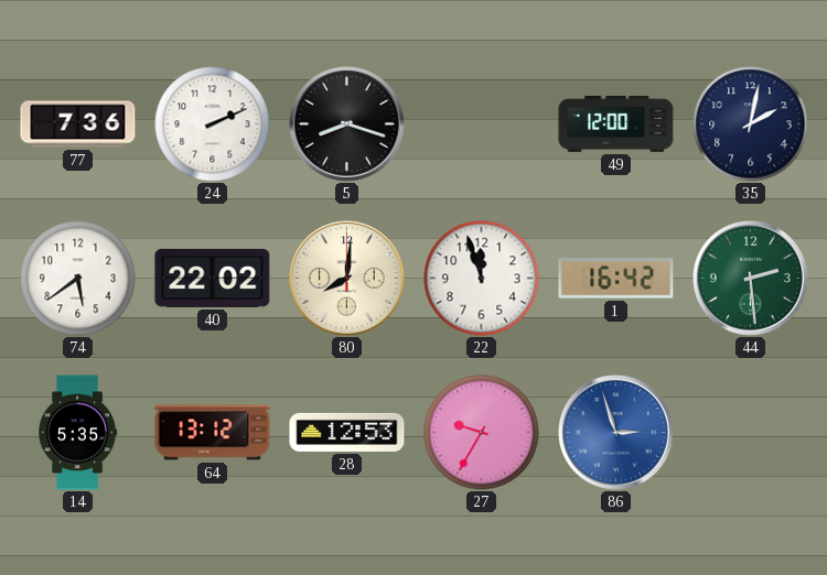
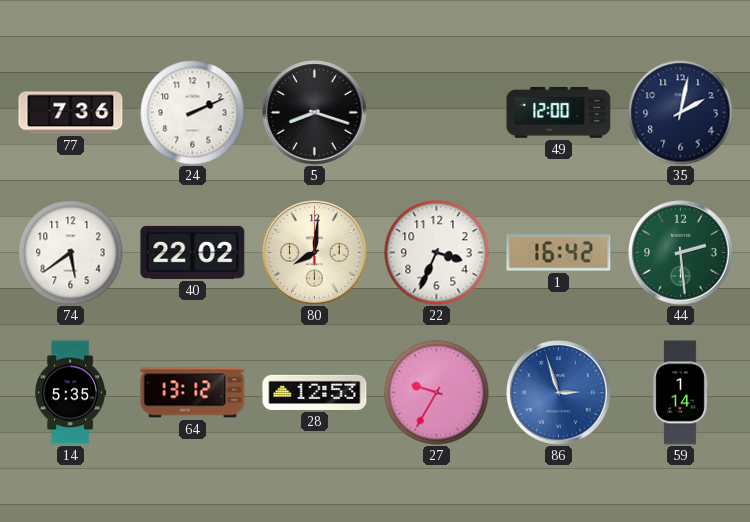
22: 11:57 -> 3:34
59: none -> 1:14
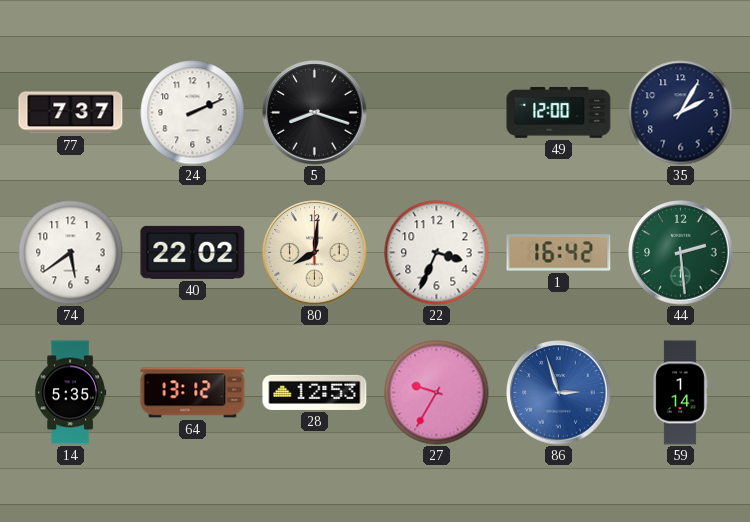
77: 7:36 -> 7:37
35: 2:02 -> 2:05
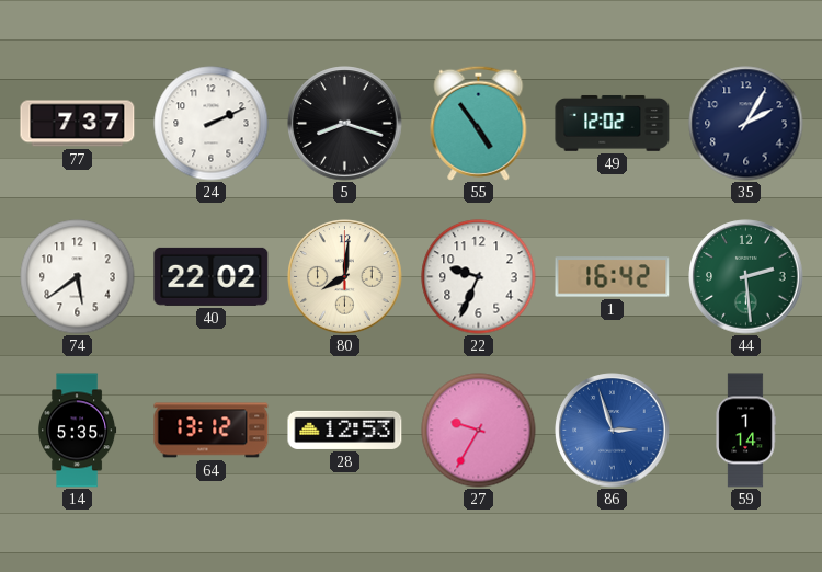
55: none -> 4:54
49: 12:00 -> 12:02
22: 3:34 -> 9:34
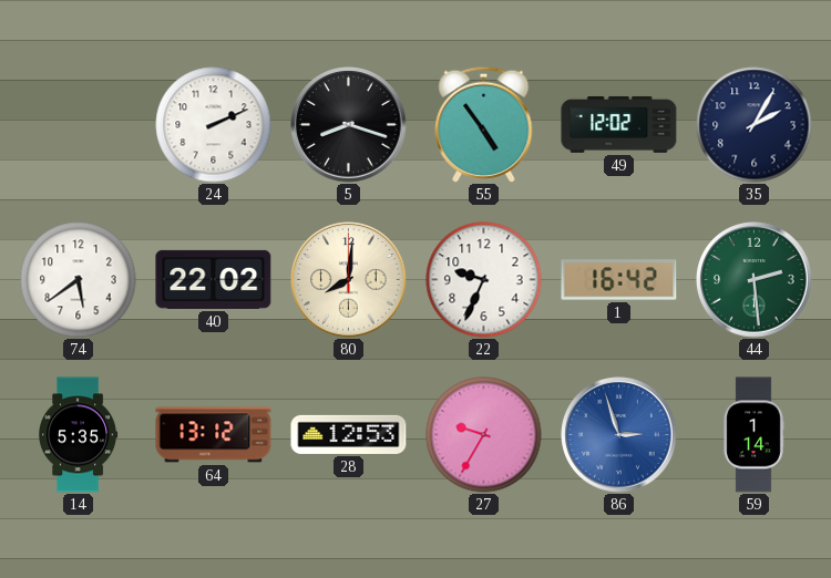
77: 7:37 -> none
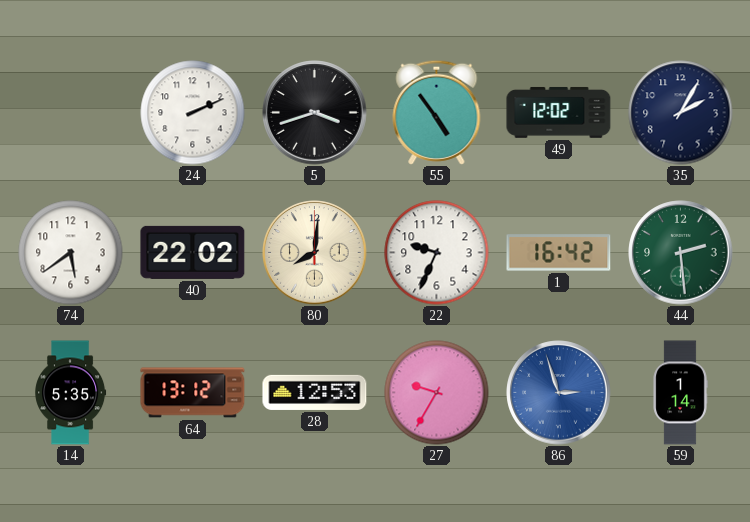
5: 8:18 -> 3:42
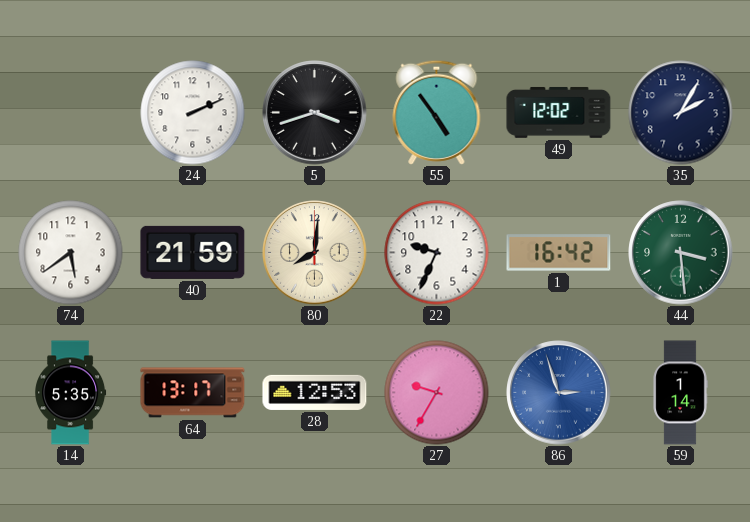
40: 22:02 -> 21:59
44: 2:29 -> 3:29
64: 13:12 -> 13:17
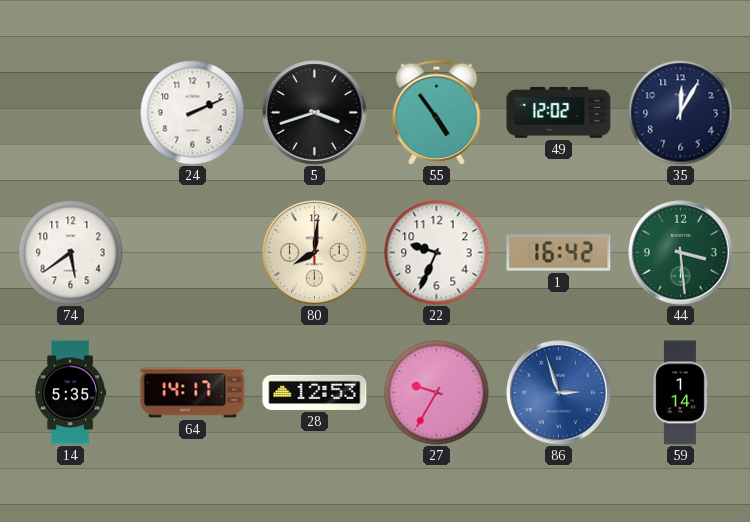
35: 2:05 -> 12:05
40: 21:59 -> none
64: 13:17 -> 14:17
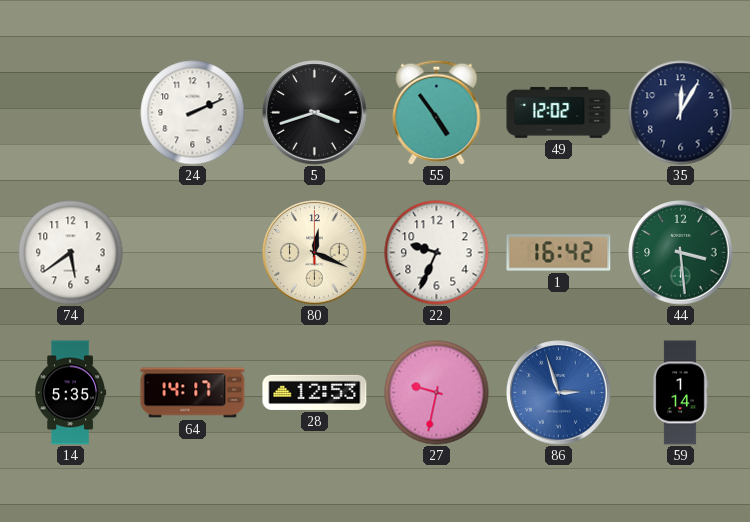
80: 8:01 -> 12:19
27: 9:35 -> 9:32
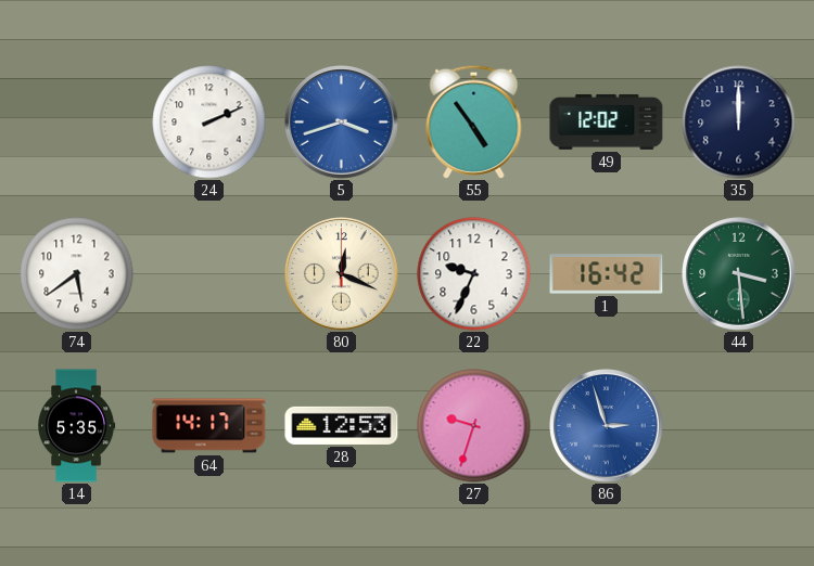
5 dial: black -> blue
35: 12:05 -> 12:00
27: 9:32 -> 9:33
59: 1:14 -> none
